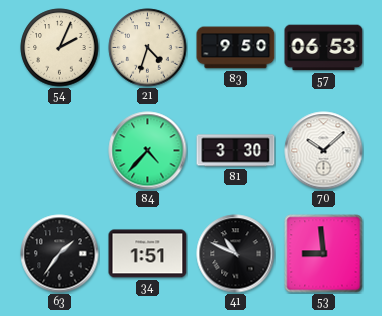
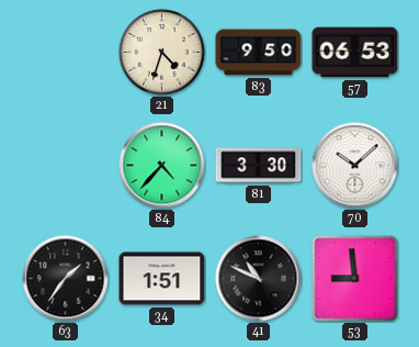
54: 2:04 -> none
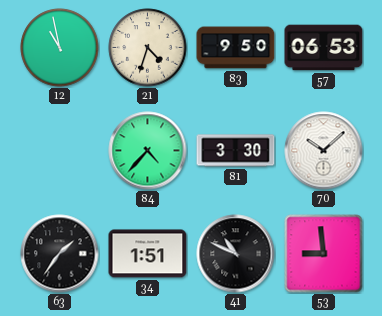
12: none -> 10:58
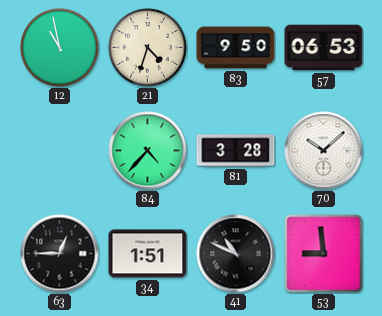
81: 3:30 -> 3:28
63: 1:36 -> 12:45
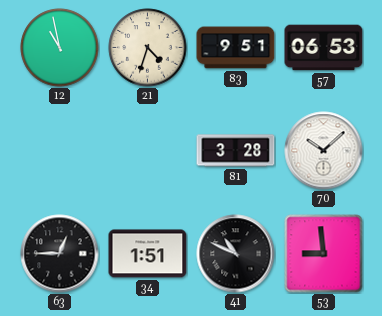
83: 9:50 -> 9:51
84: 4:37 -> none
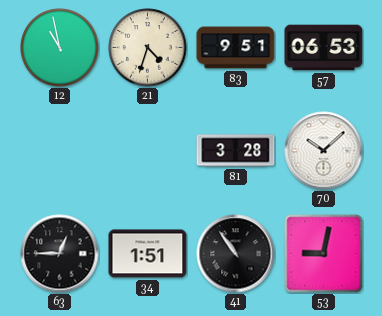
41: 10:49 -> 10:54
53: 8:59 -> 9:02
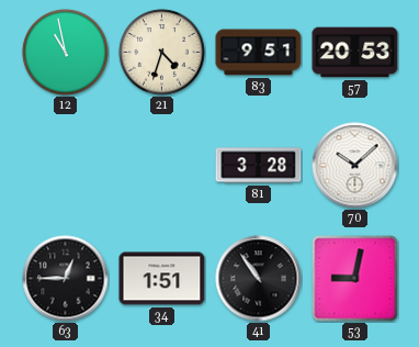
57: 06:53 -> 20:53
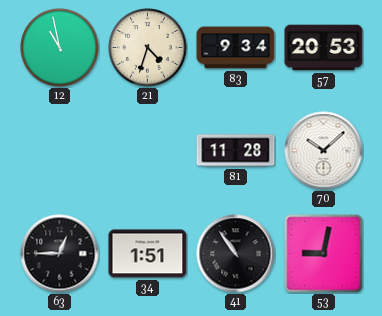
83: 9:51 -> 9:34
81: 3:28 -> 11:28
